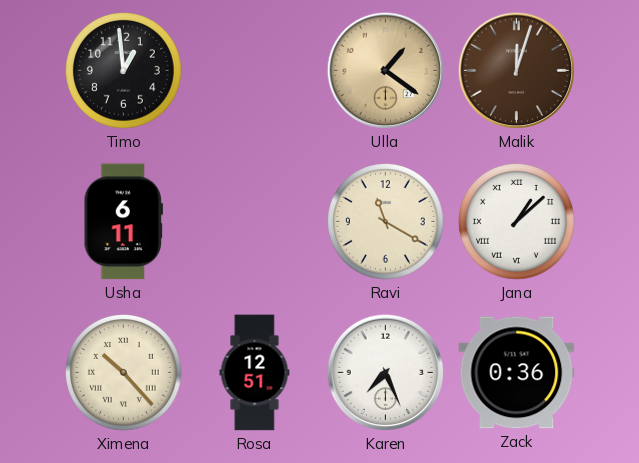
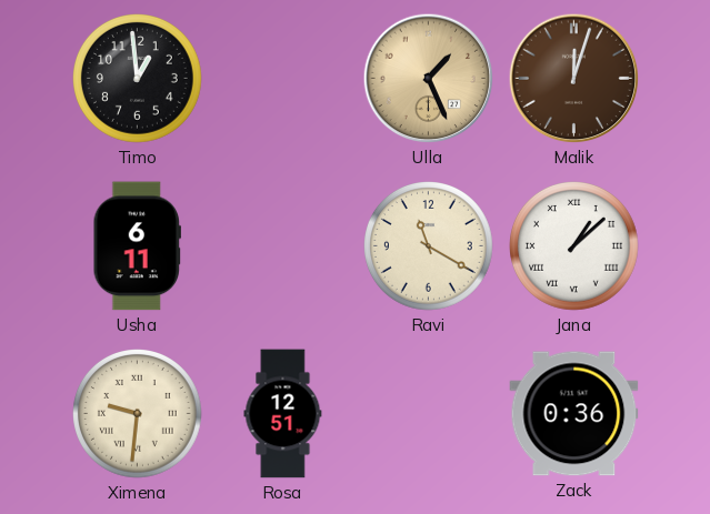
Ulla: 1:21 -> 1:26
Ximena: 10:23 -> 9:31
Karen: 7:26 -> none
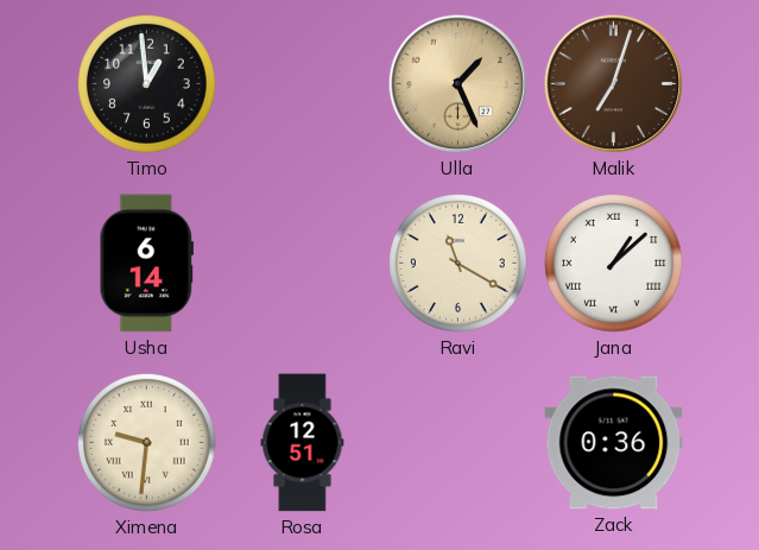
Malik: 12:03 -> 7:03
Usha: 6:11 -> 6:14
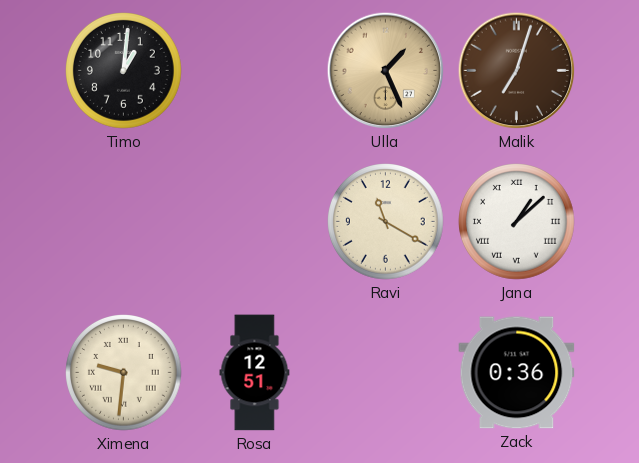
Timo: 12:59 -> 1:01
Usha: 6:14 -> none
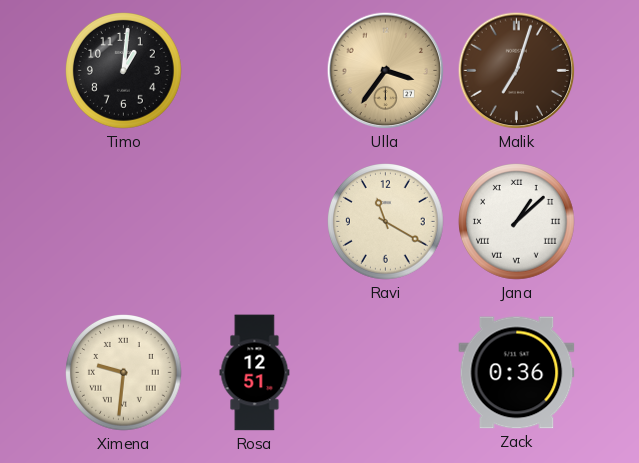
Ulla: 1:26 -> 3:36
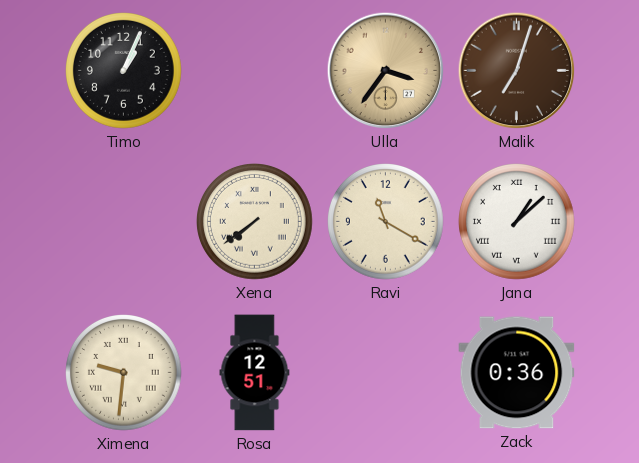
Timo: 1:01 -> 1:04
Xena: none -> 7:39
